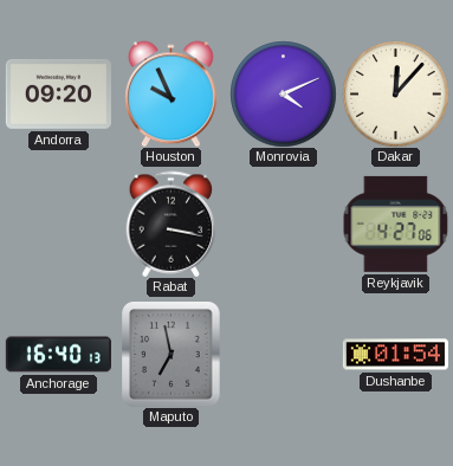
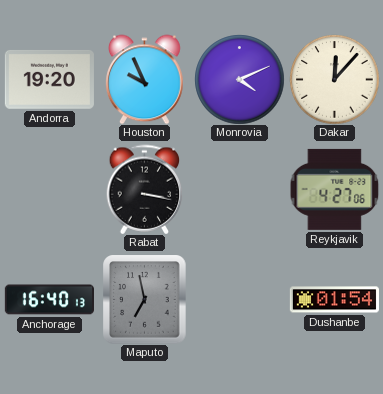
Andorra: 09:20 -> 19:20
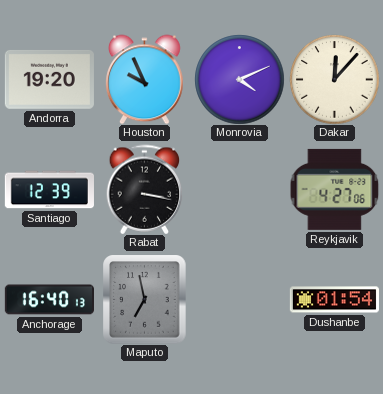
Santiago: none -> 12:39
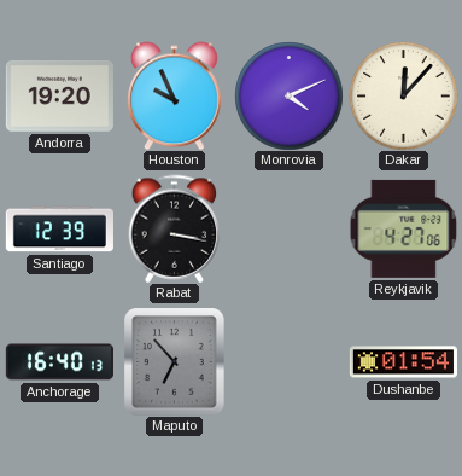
Maputo: 6:58 -> 6:53
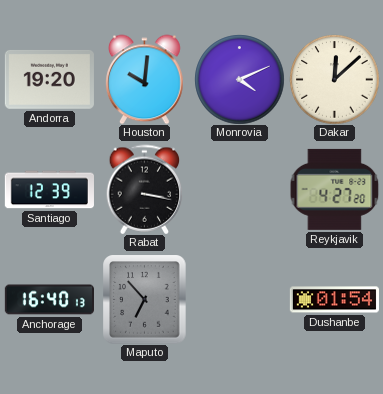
Houston: 9:56 -> 10:01
Dakar: 12:07 -> 12:08
Reykjavik: 4:27:06 -> 4:27:20
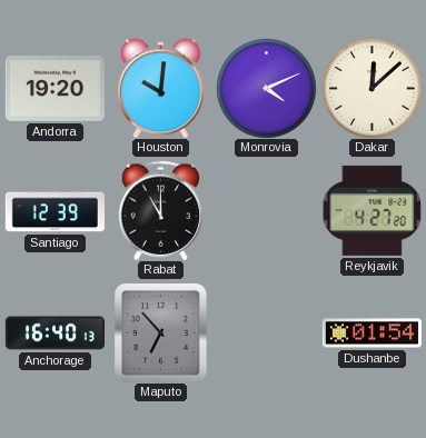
Rabat: 3:17 -> 11:00
